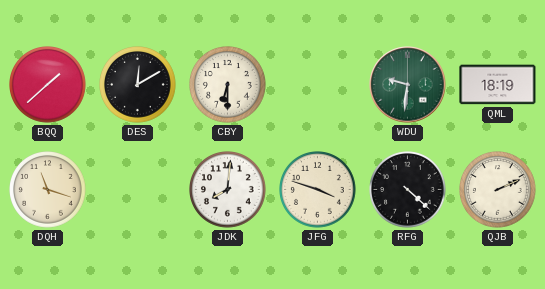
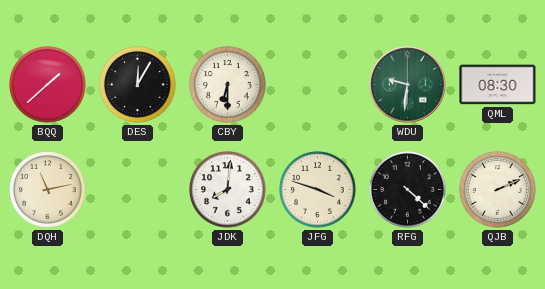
DES: 12:10 -> 12:05
QML: 18:19 -> 08:30
DQH: 11:18 -> 11:13
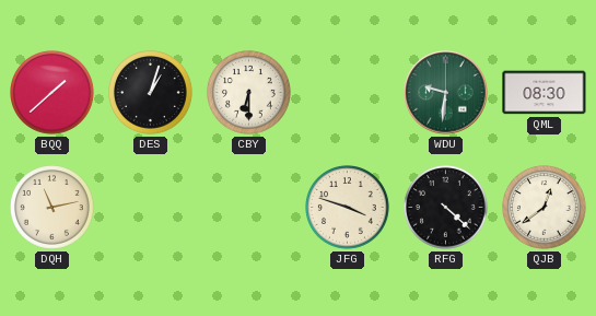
DES: 12:05 -> 1:03
JDK: 8:01 -> none
QJB: 2:11 -> 12:39
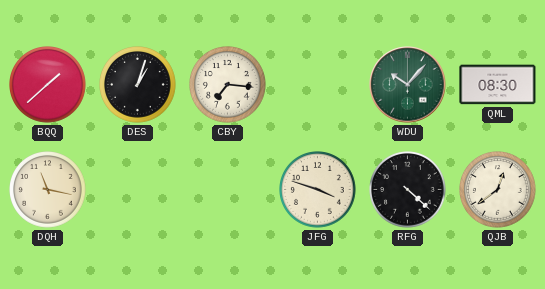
CBY: 6:30 -> 7:16
WDU: 9:31 -> 10:07
DQH: 11:13 -> 11:17
